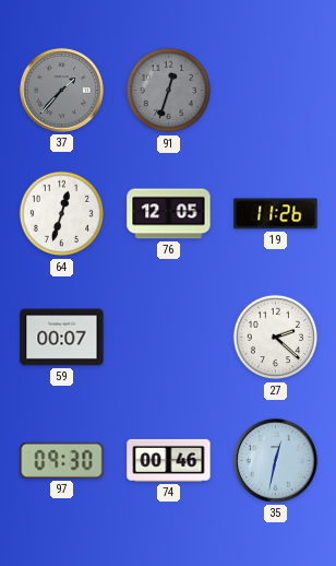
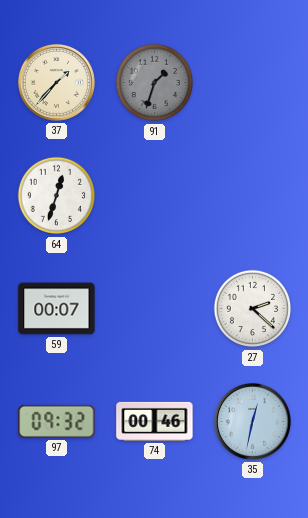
37 dial: grey -> cream
91: 12:33 -> 1:33
76: 12:05 -> none
19: 11:26 -> none
97: 09:30 -> 09:32
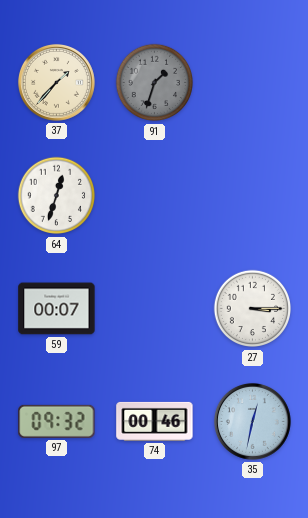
27: 2:22 -> 3:15
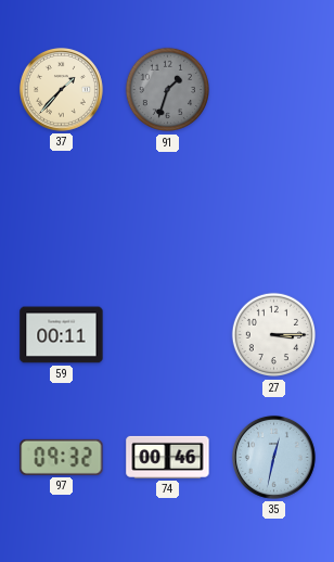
64: 12:33 -> none
59: 00:07 -> 00:11
